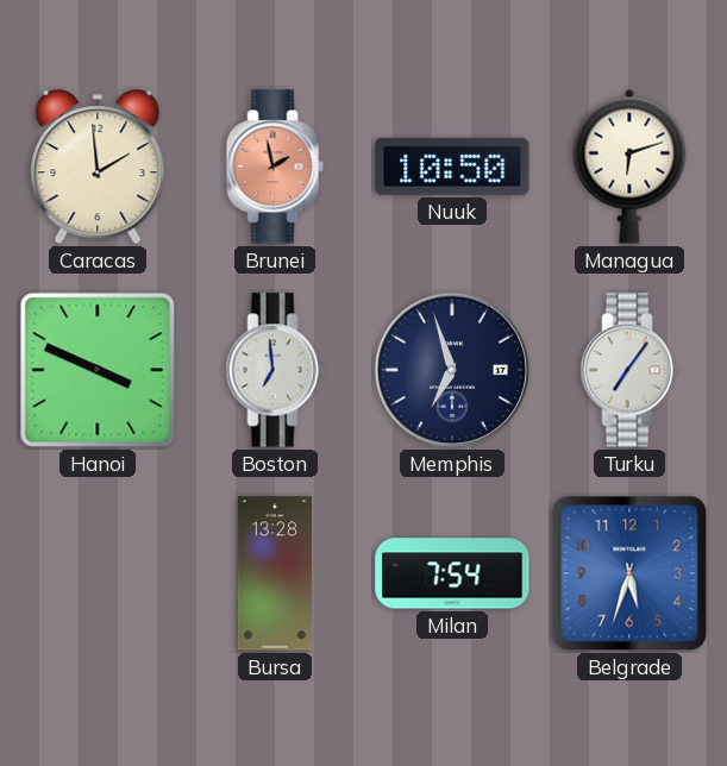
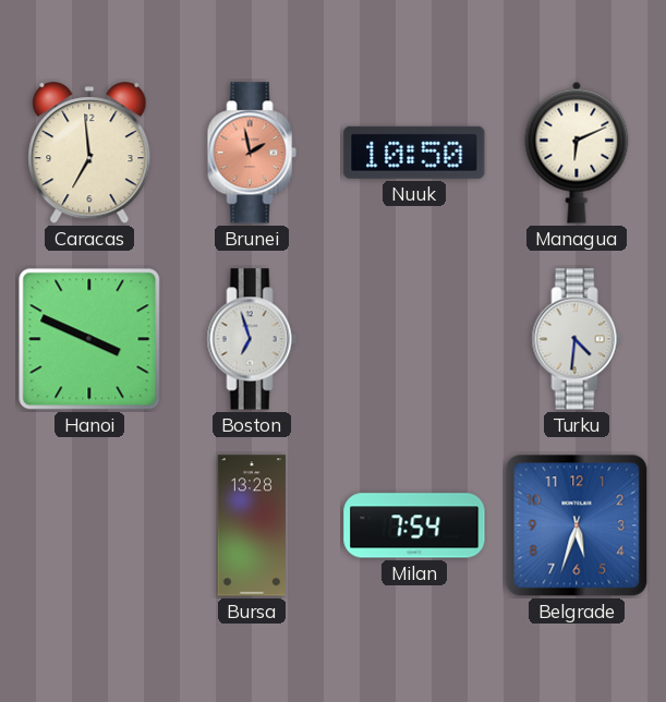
Caracas: 1:59 -> 6:59
Managua: 6:12 -> 6:11
Boston: 6:59 -> 6:57
Memphis: 6:57 -> none
Turku: 7:06 -> 4:31
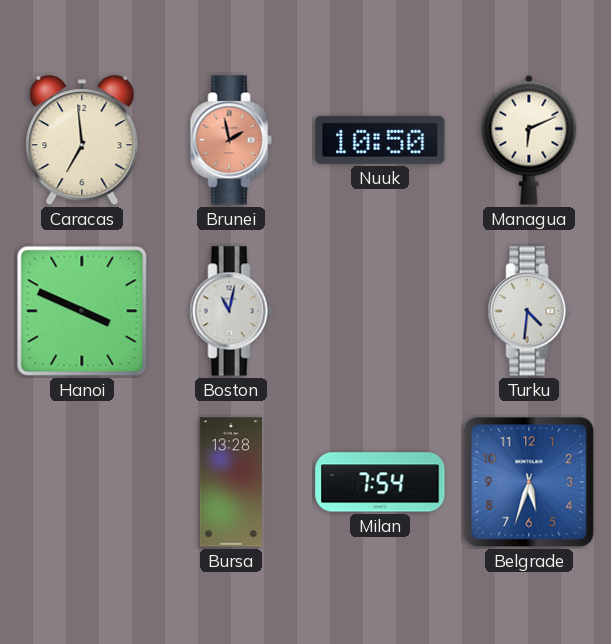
Boston: 6:57 -> 11:02
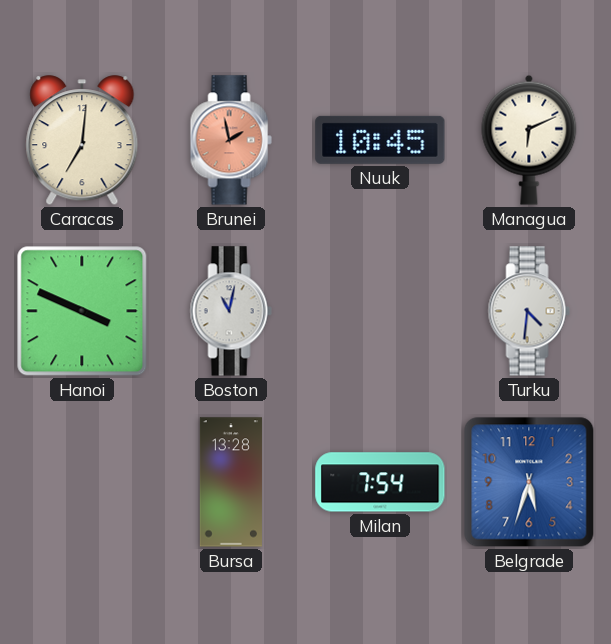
Caracas: 6:59 -> 7:01
Nuuk: 10:50 -> 10:45
